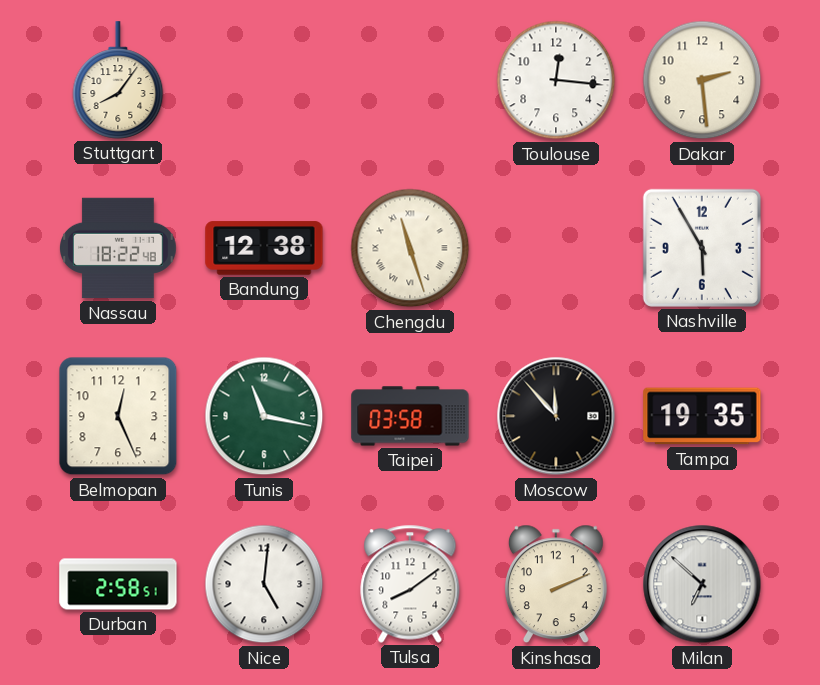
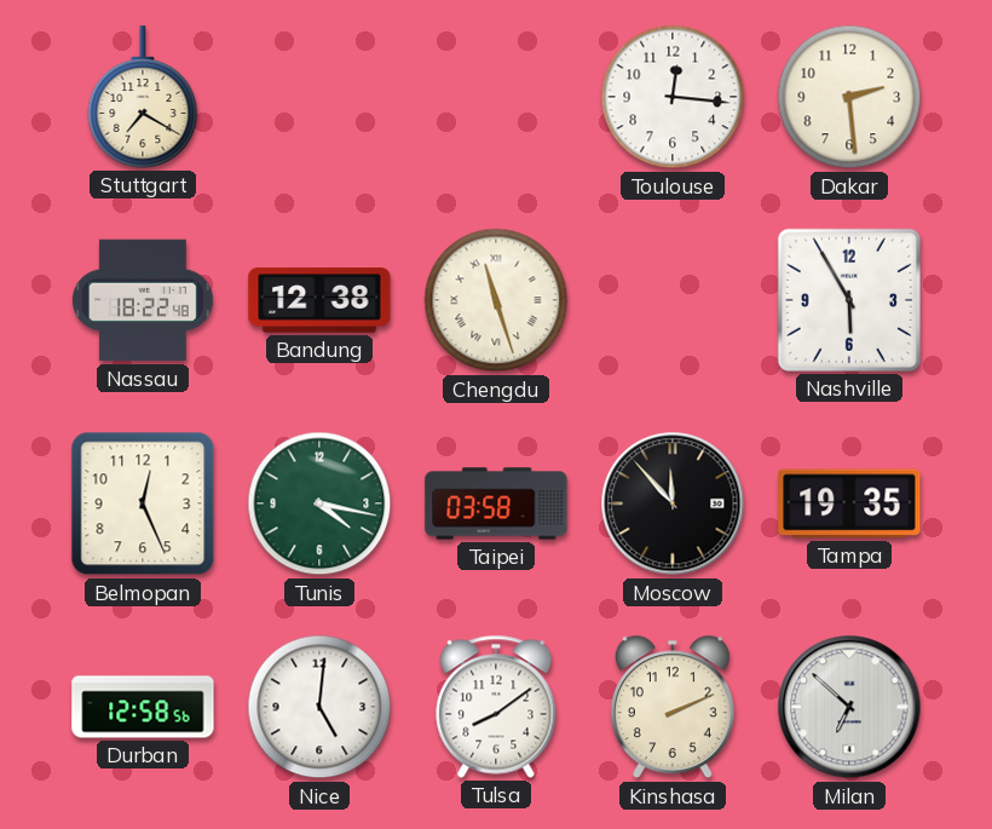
Stuttgart: 8:06 -> 7:20
Tunis: 11:17 -> 4:17
Durban: 2:58 -> 12:58
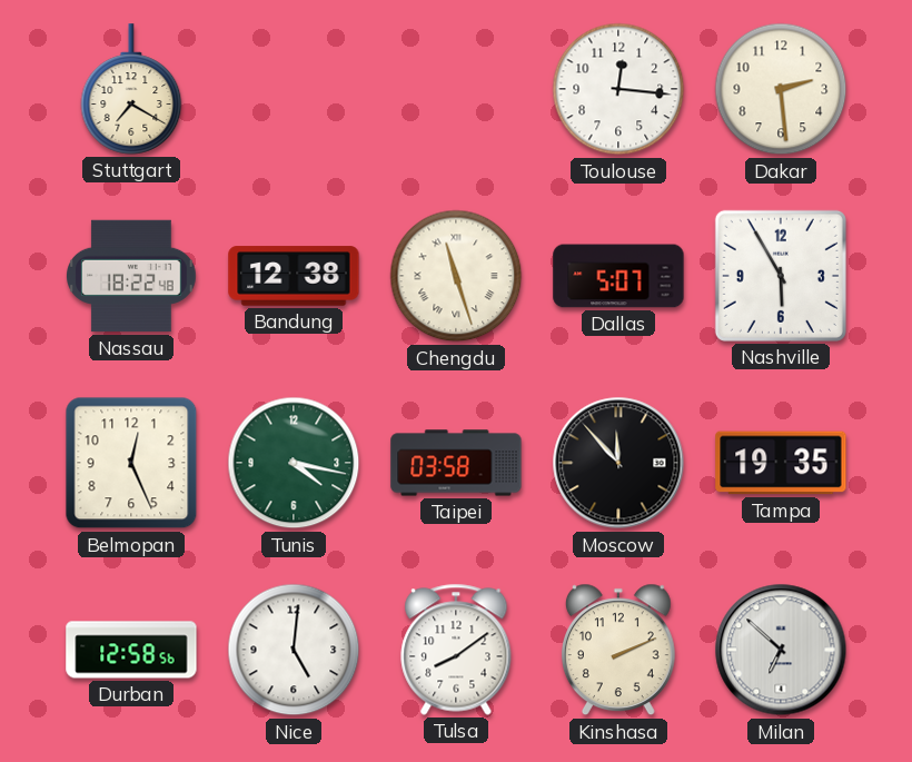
Dallas: none -> 5:07
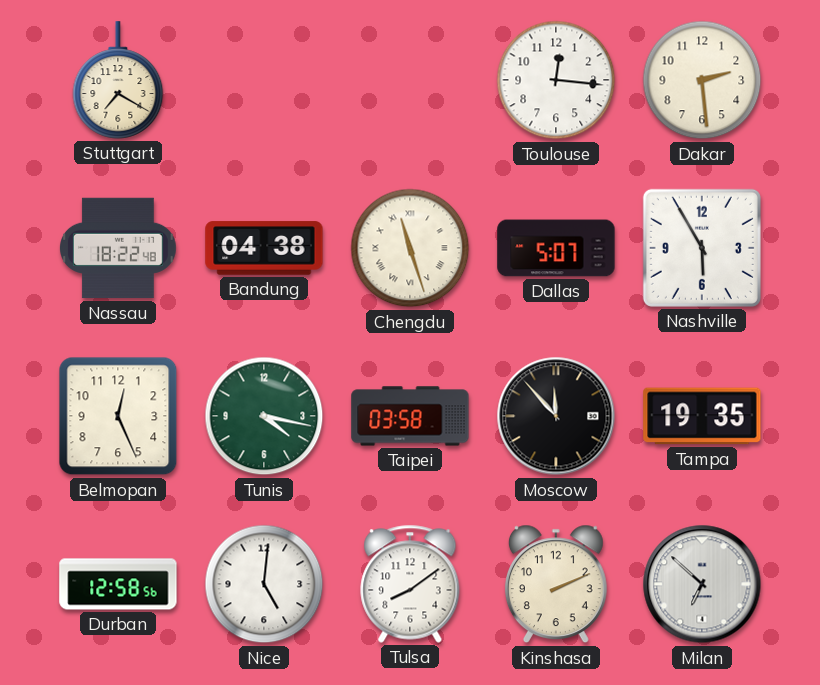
Bandung: 12:38 -> 04:38
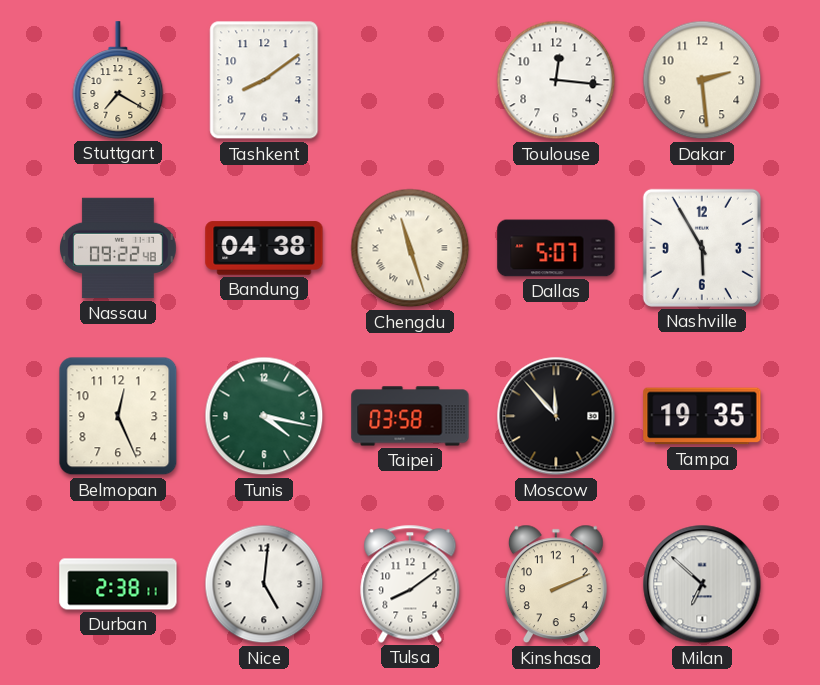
Tashkent: none -> 8:09
Nassau: 18:22 -> 09:22
Durban: 12:58 -> 2:38
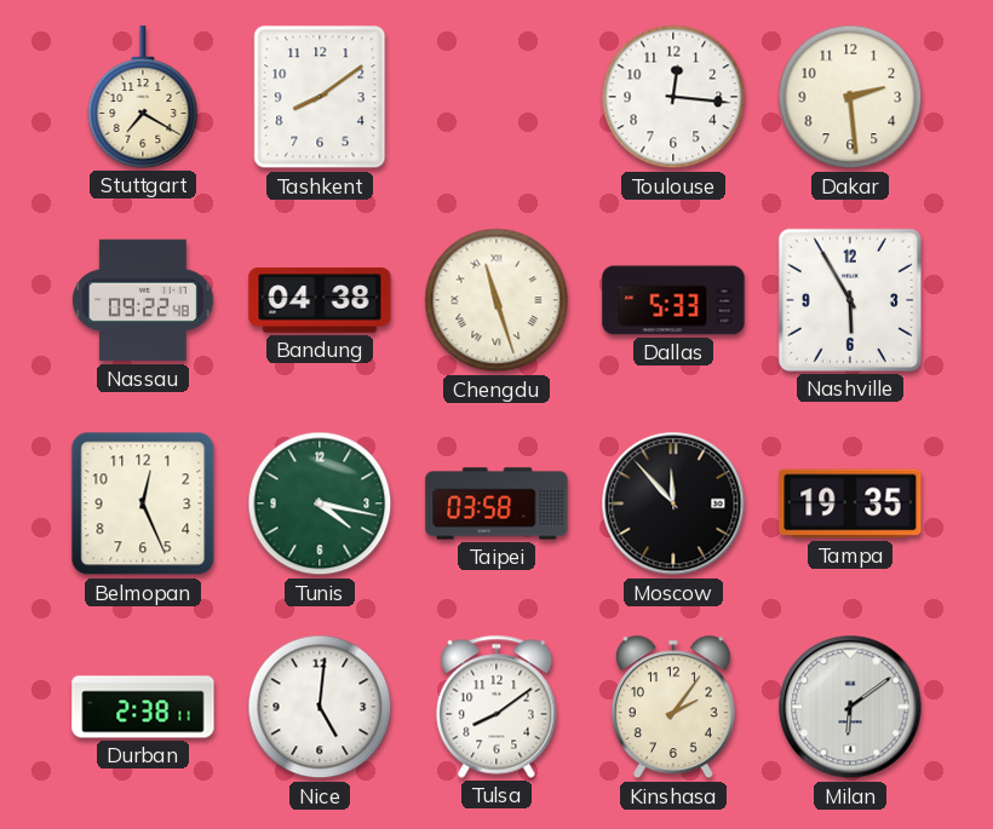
Dallas: 5:07 -> 5:33
Kinshasa: 2:11 -> 2:06
Milan: 6:52 -> 6:09
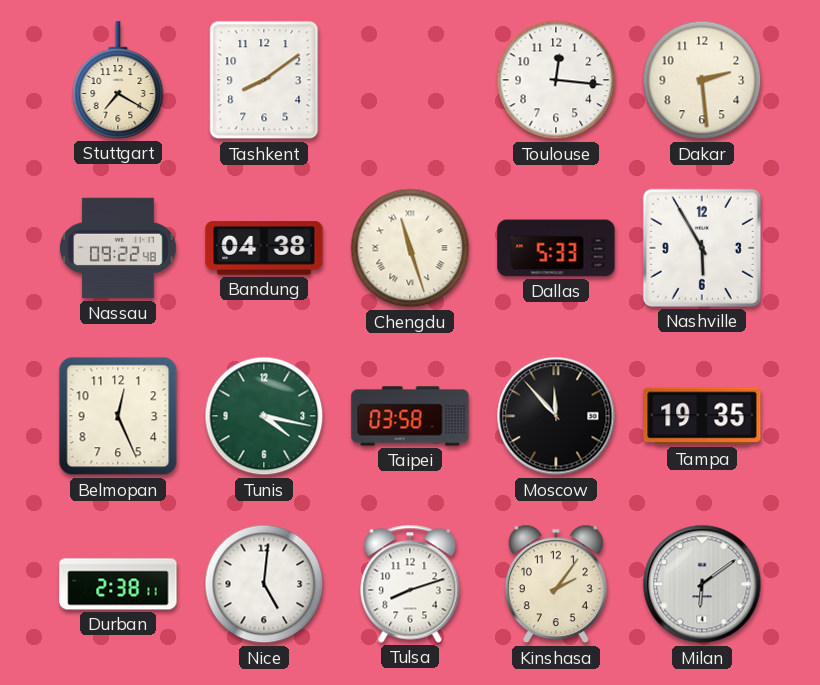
Tulsa: 8:09 -> 8:12
